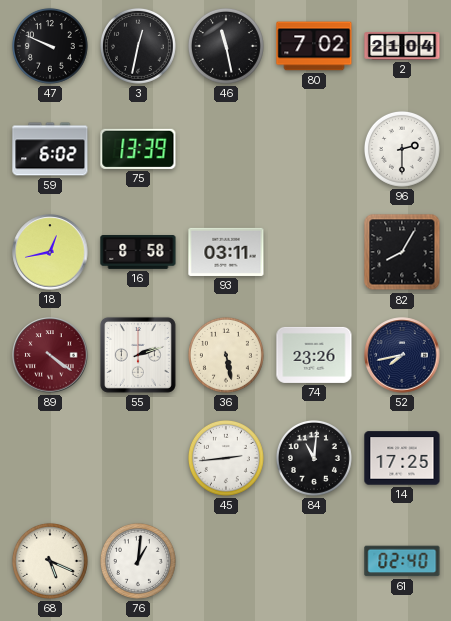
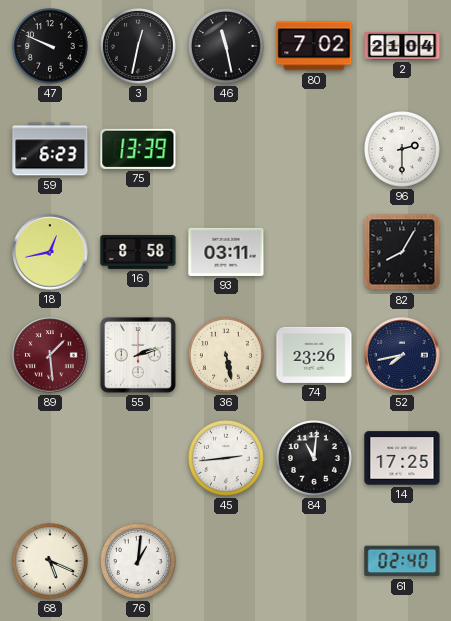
59: 6:02 -> 6:23
89: 4:21 -> 1:29
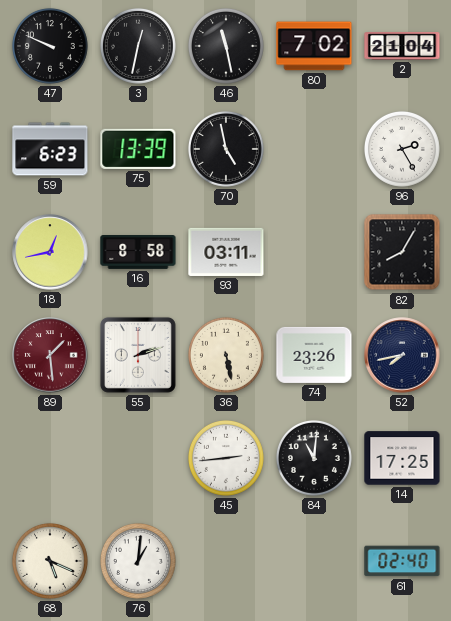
70: none -> 4:58
96: 2:30 -> 2:25
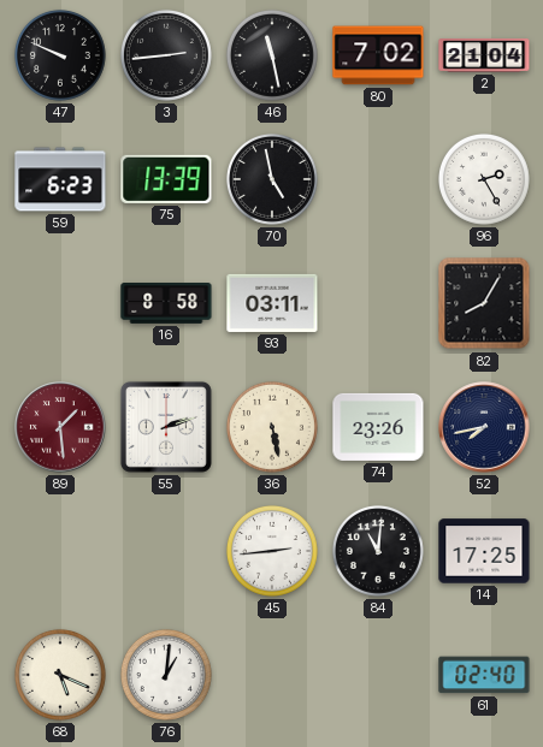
3: 12:32 -> 2:44
18: 12:43 -> none
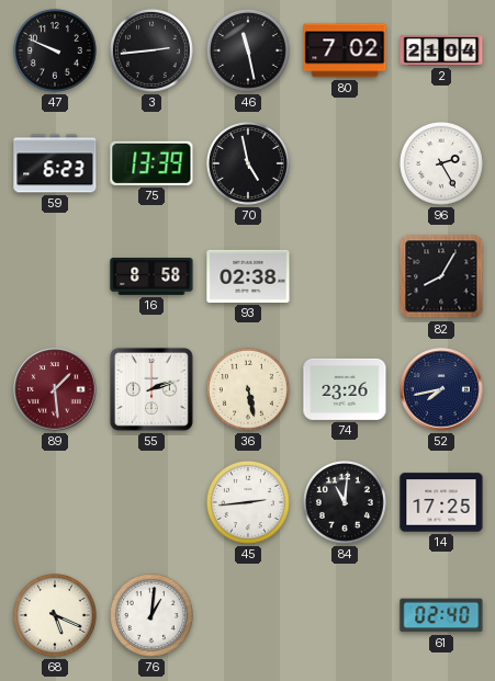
93: 03:11 -> 02:38
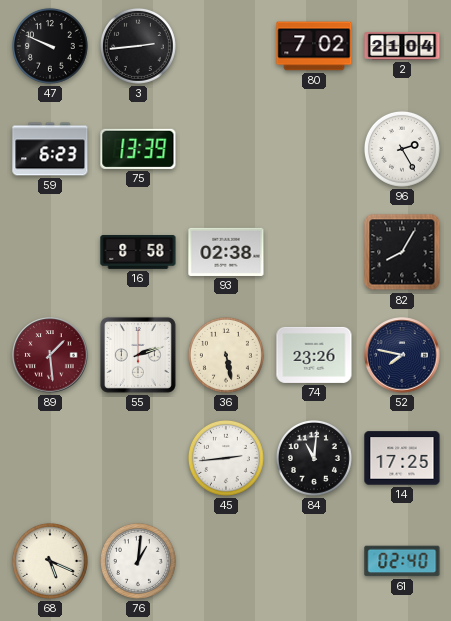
46: 11:28 -> none
70: 4:58 -> none
52: 7:43 -> 7:47
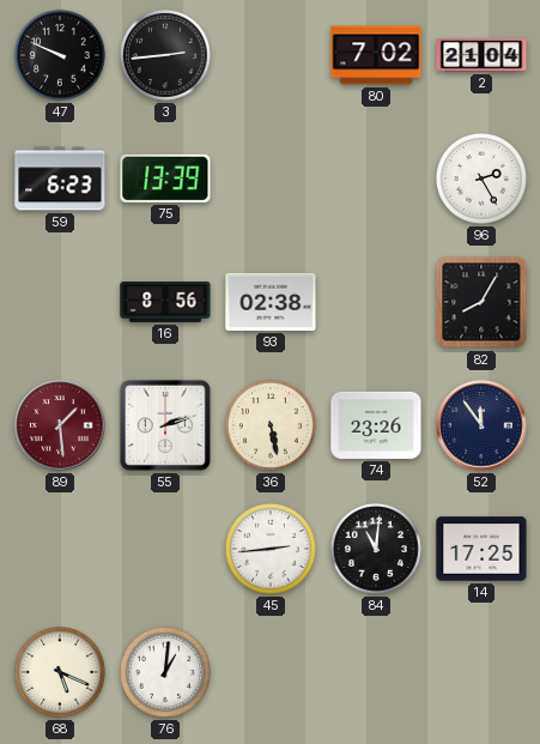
16: 8:58 -> 8:56
52: 7:47 -> 11:54
61: 02:40 -> none
